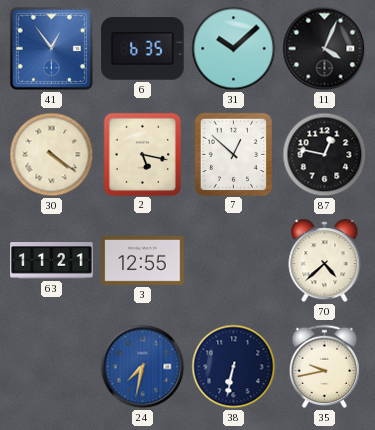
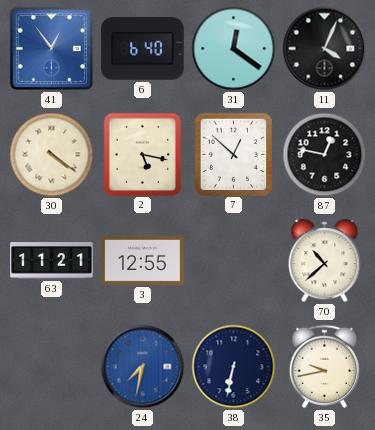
6: 6:35 -> 6:40
31: 10:08 -> 12:21
70: 4:38 -> 10:38
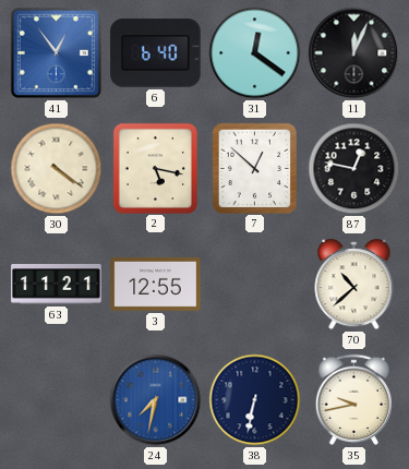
11: 4:04 -> 12:04
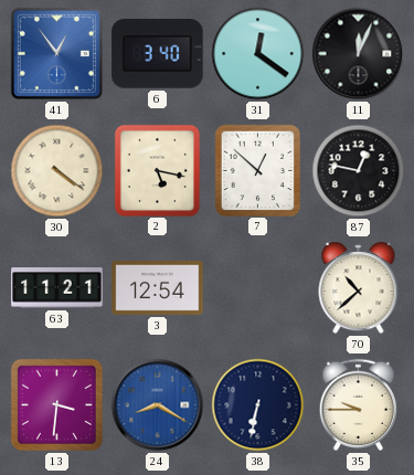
6: 6:40 -> 3:40
3: 12:55 -> 12:54
13: none -> 3:31
24: 7:32 -> 8:20
35: 9:43 -> 9:45
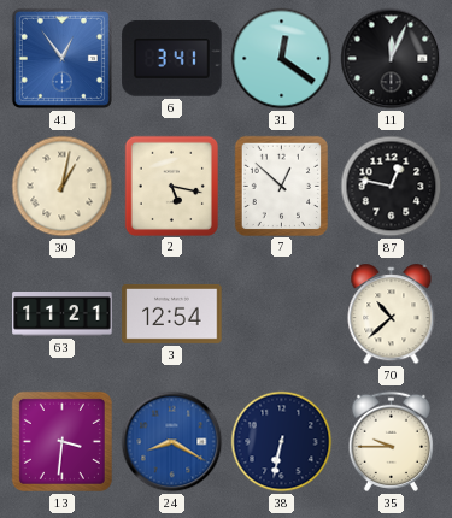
6: 3:40 -> 3:41
30: 4:21 -> 1:02
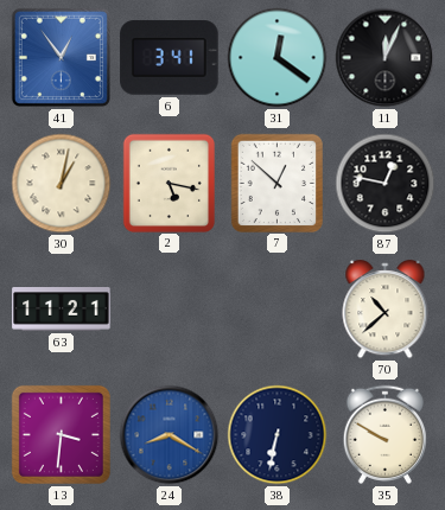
3: 12:54 -> none
35: 9:45 -> 9:50
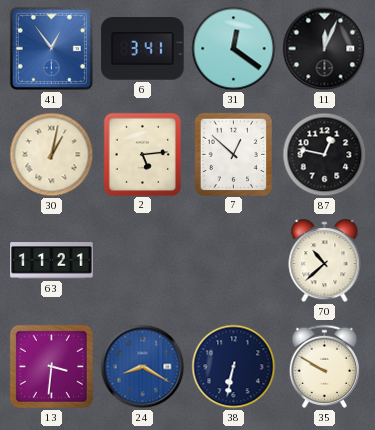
2: 5:17 -> 5:14
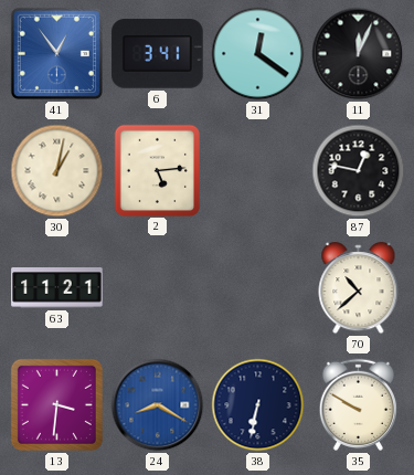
7: 12:52 -> none
